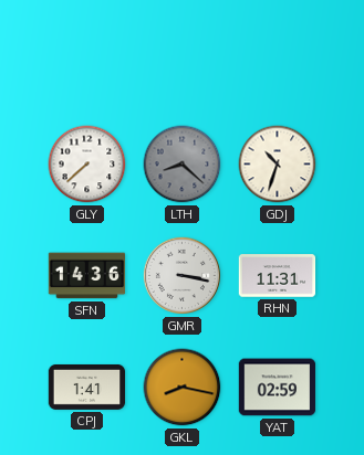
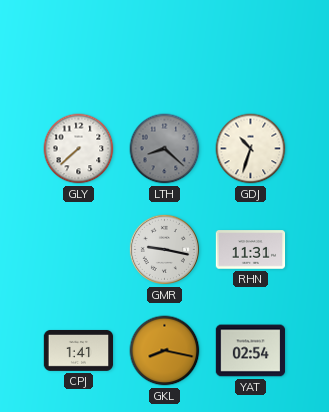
SFN: 14:36 -> none
GMR: 3:17 -> 9:17
YAT: 02:59 -> 02:54
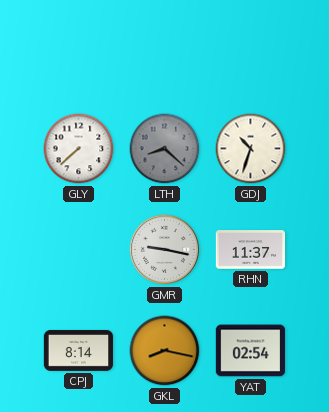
RHN: 11:31 -> 11:37
CPJ: 1:41 -> 8:14
